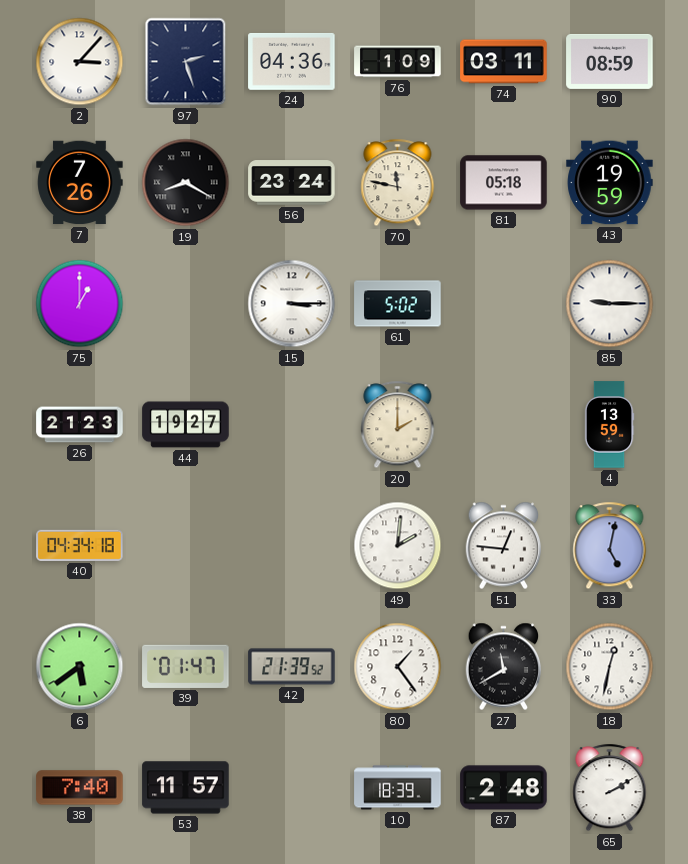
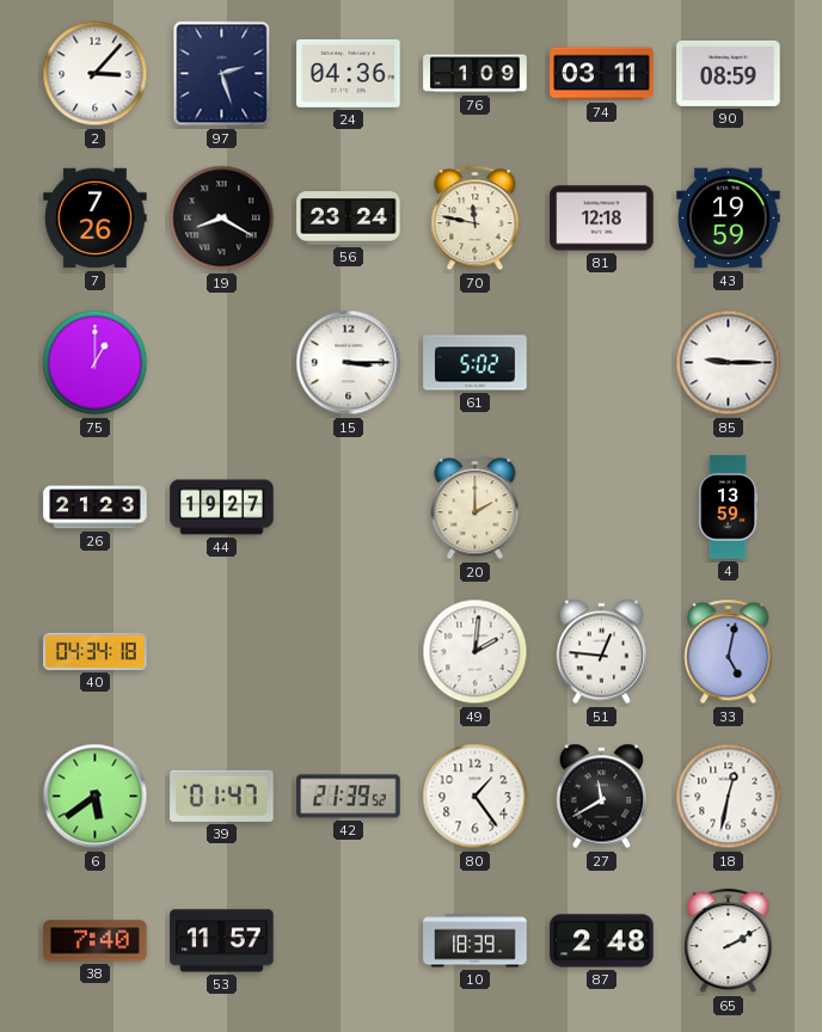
81: 05:18 -> 12:18
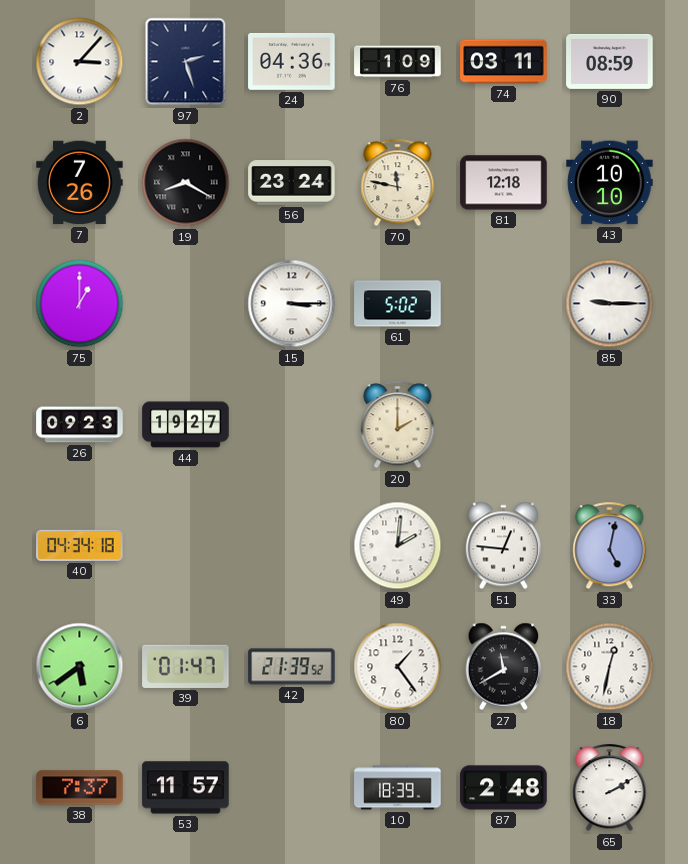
43: 19:59 -> 10:10
26: 21:23 -> 09:23
4: 13:59 -> none
38: 7:40 -> 7:37
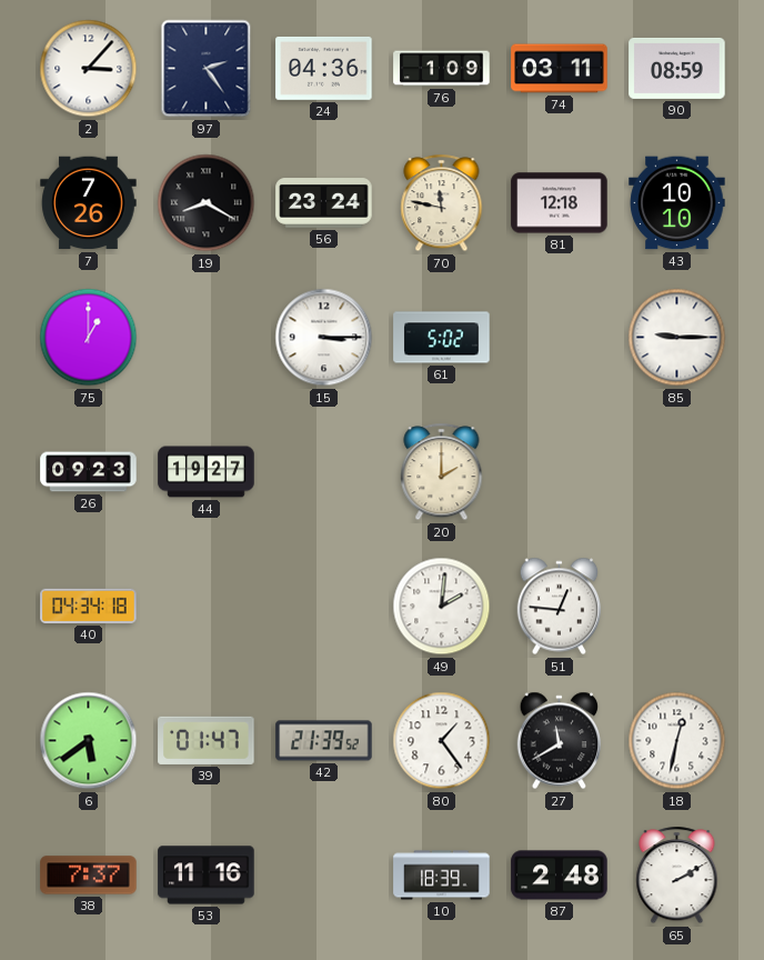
97: 2:27 -> 2:24
33: 5:02 -> none
53: 11:57 -> 11:16
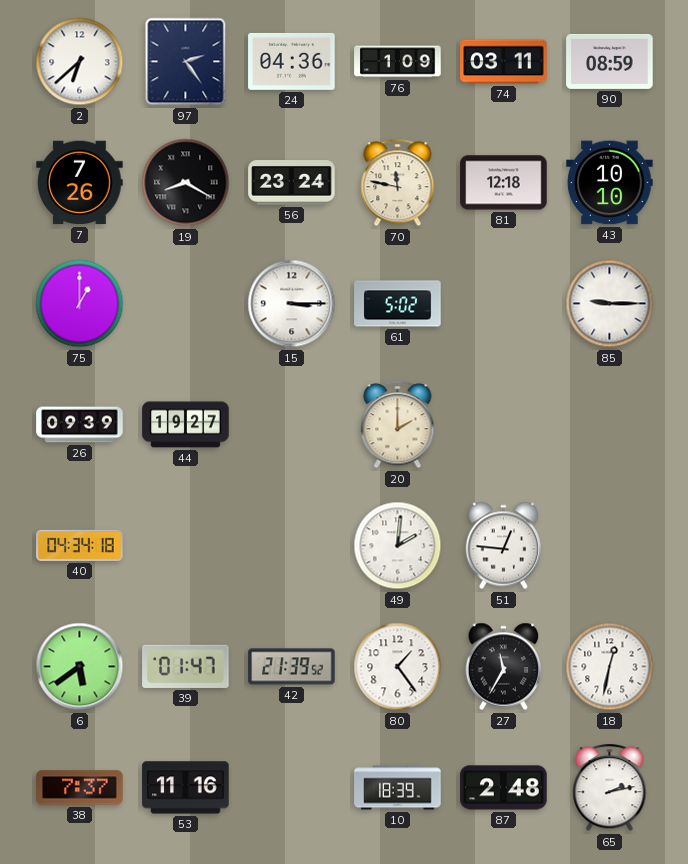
2: 3:07 -> 6:38
26: 09:23 -> 09:39
27: 11:40 -> 11:35
65: 2:10 -> 2:13
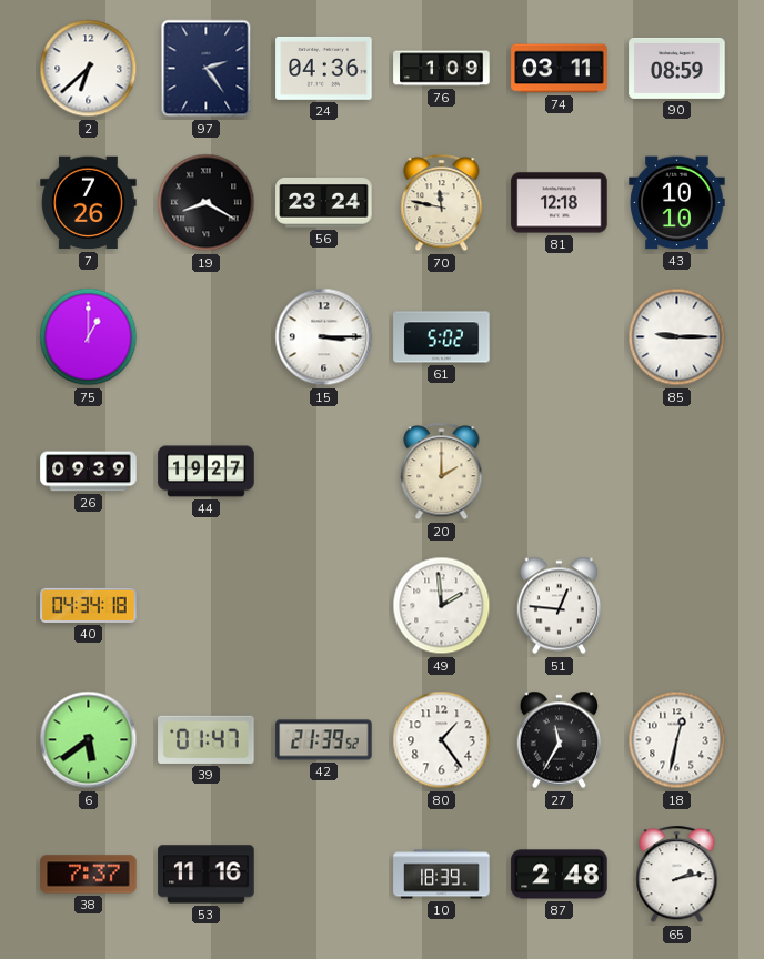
49: 2:01 -> 1:59
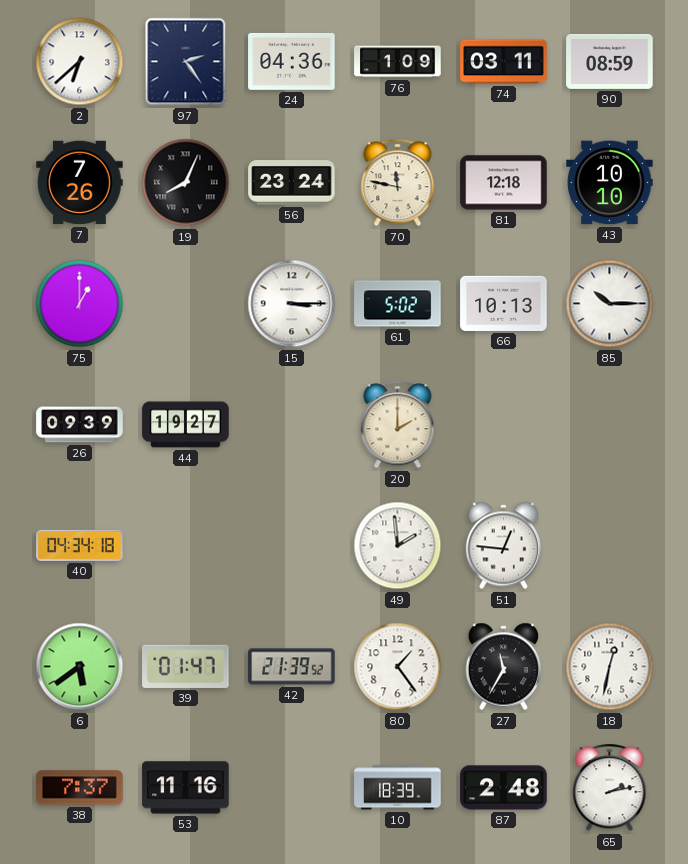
19: 8:20 -> 8:04
66: none -> 10:13
85: 9:15 -> 10:15
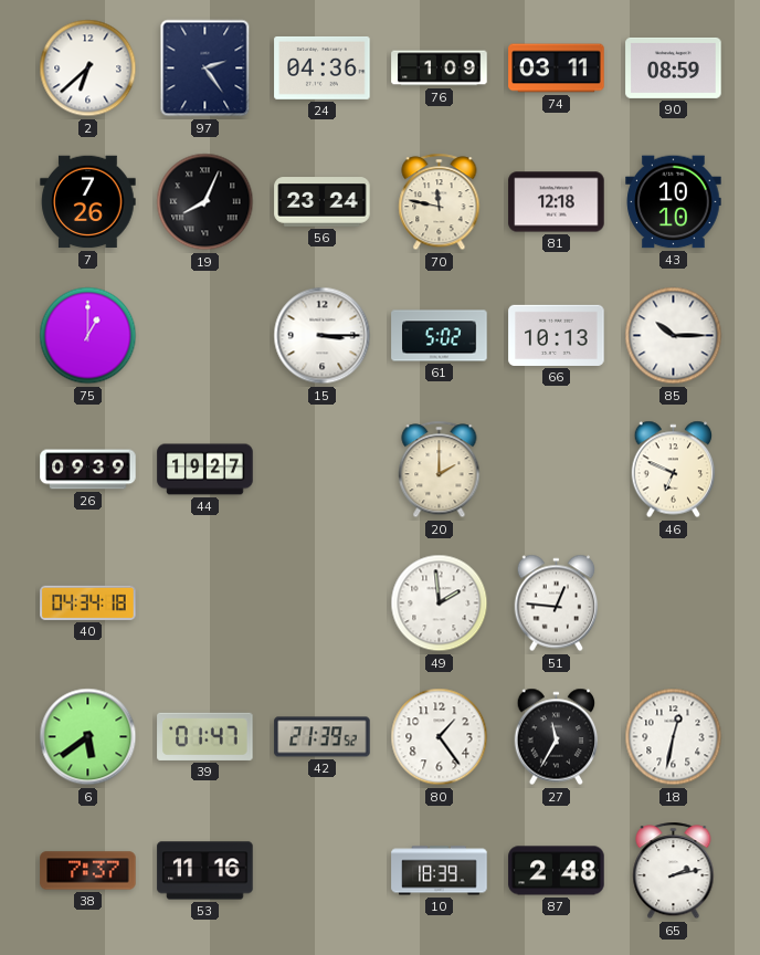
46: none -> 6:49
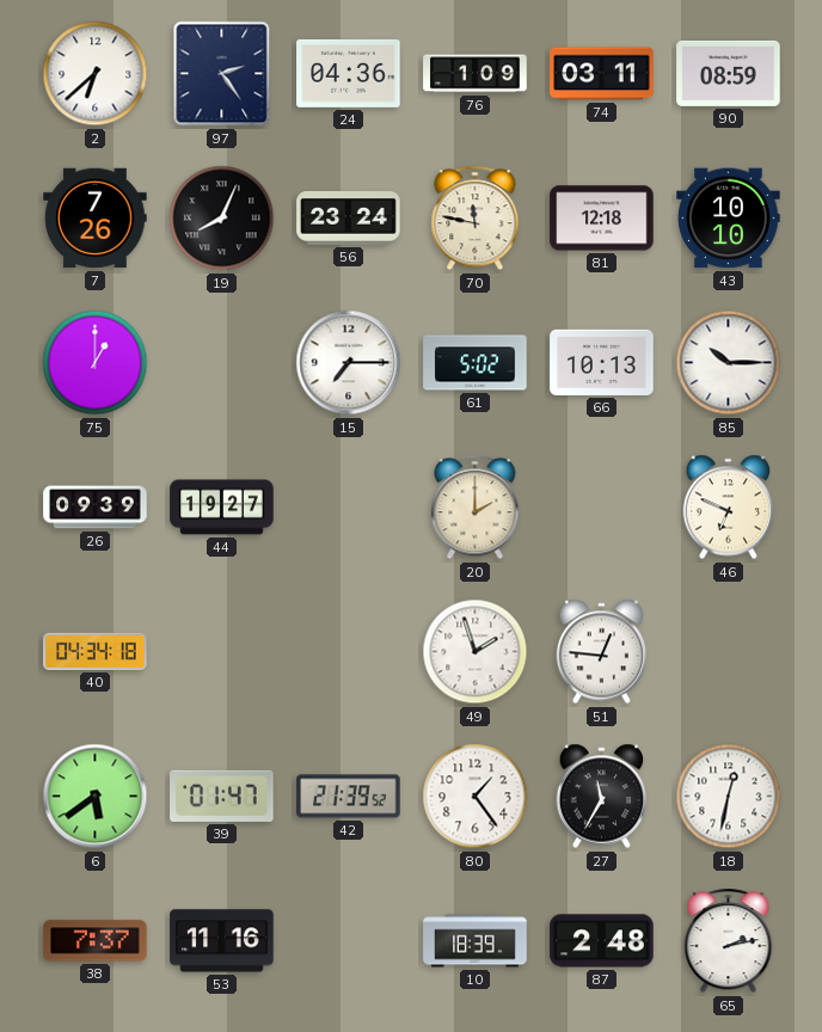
15: 3:15 -> 7:15
49: 1:59 -> 1:57
